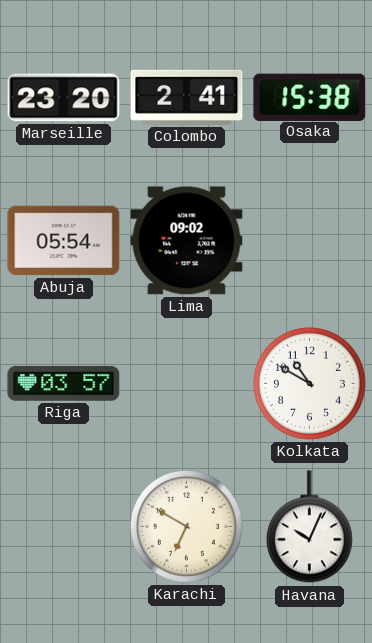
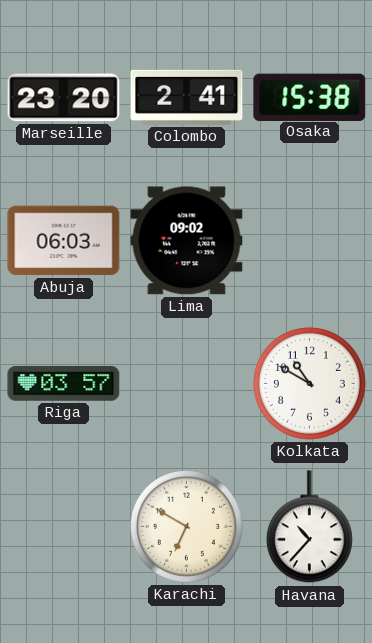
Abuja: 05:54 -> 06:03
Havana: 10:04 -> 10:37
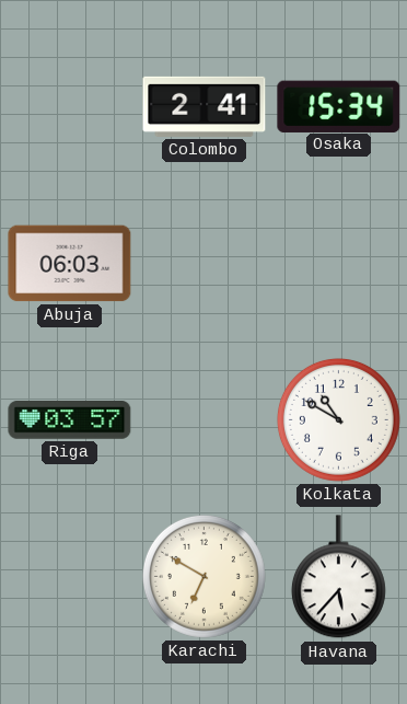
Marseille: 23:20 -> none
Osaka: 15:38 -> 15:34
Lima: 09:02 -> none
Havana: 10:37 -> 5:37
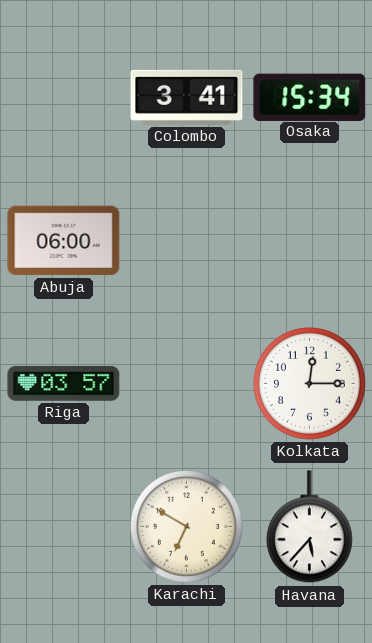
Colombo: 2:41 -> 3:41
Abuja: 06:03 -> 06:00
Kolkata: 10:50 -> 12:15
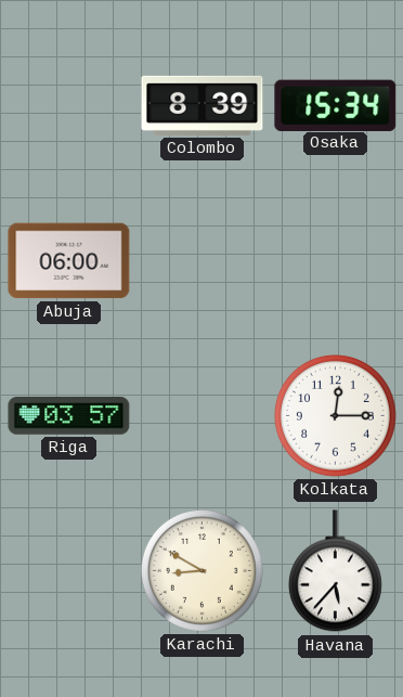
Colombo: 3:41 -> 8:39
Karachi: 6:50 -> 8:50
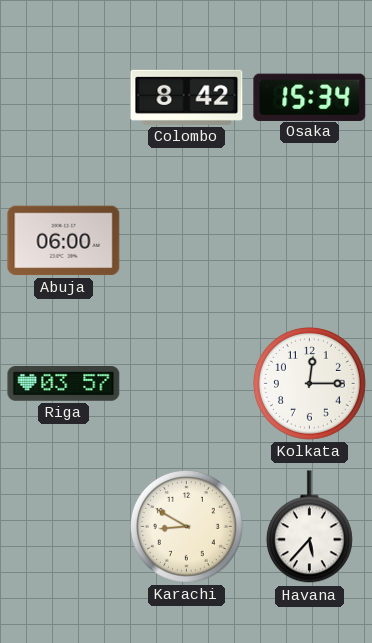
Colombo: 8:39 -> 8:42
